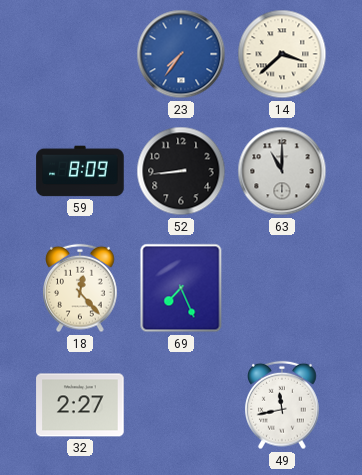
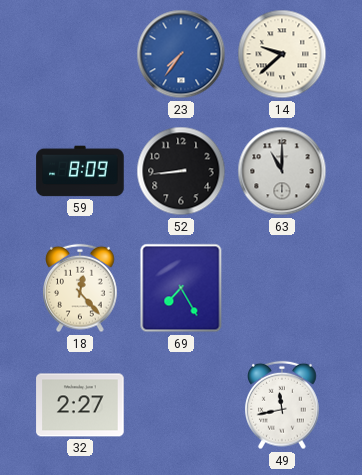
14: 3:38 -> 9:38
69: 7:26 -> 7:25
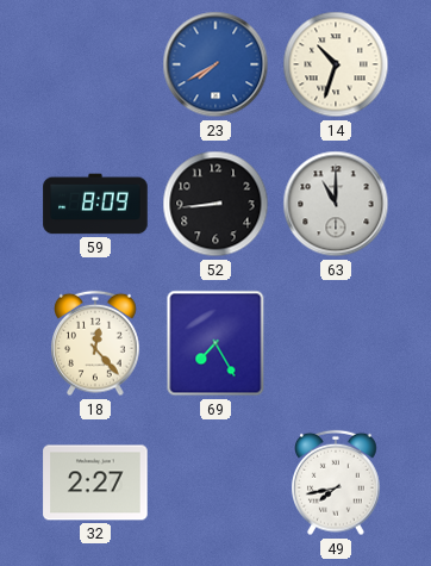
23: 7:36 -> 7:40
14: 9:38 -> 10:33
49: 11:43 -> 7:43
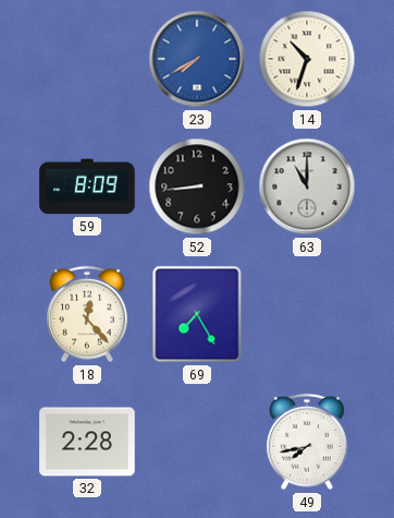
32: 2:27 -> 2:28
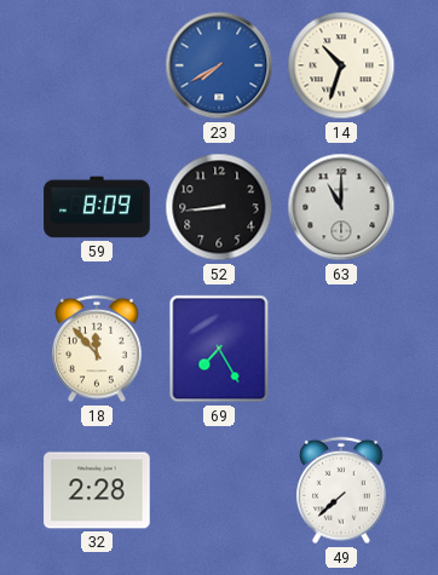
18: 12:23 -> 11:53
49: 7:43 -> 7:38
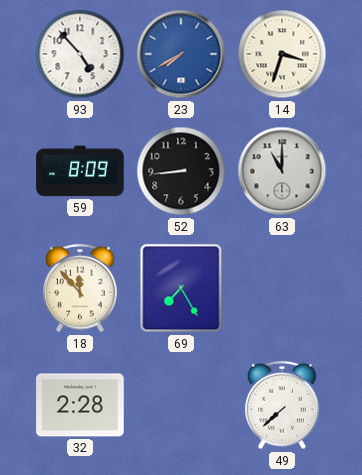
93: none -> 4:53
14: 10:33 -> 3:33
